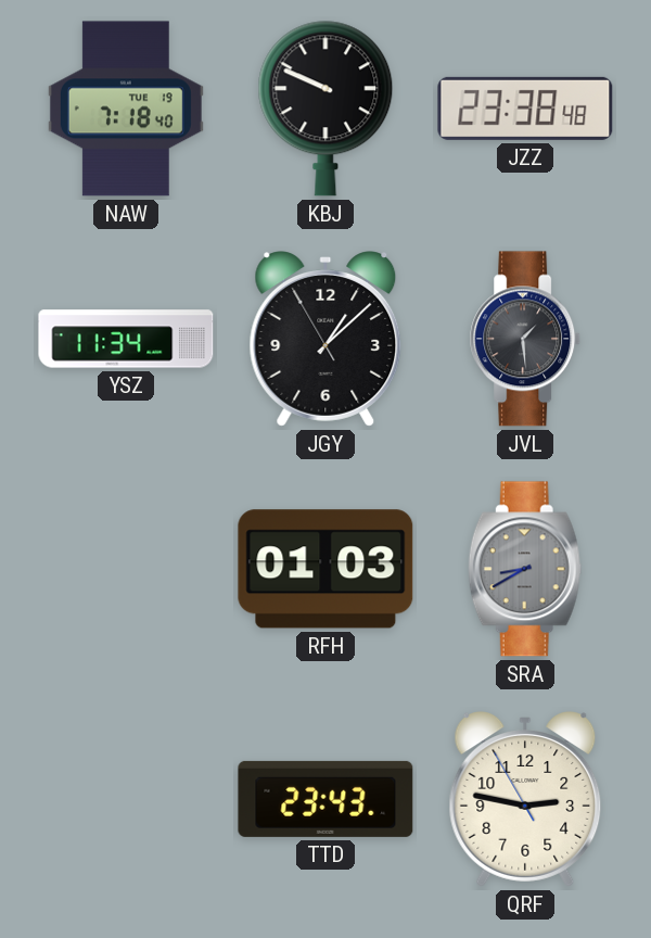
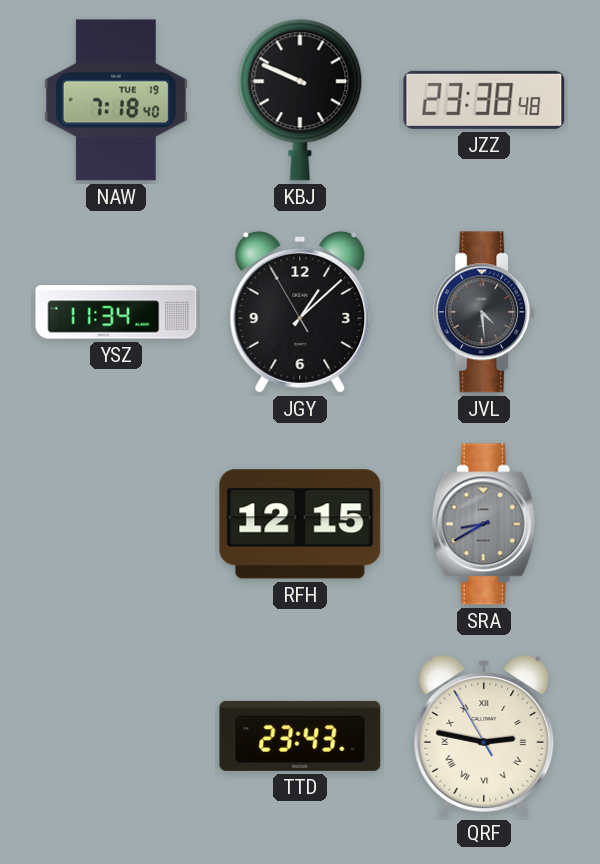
JVL: 1:29 -> 4:29
RFH: 01:03 -> 12:15
QRF numerals: Arabic -> Roman
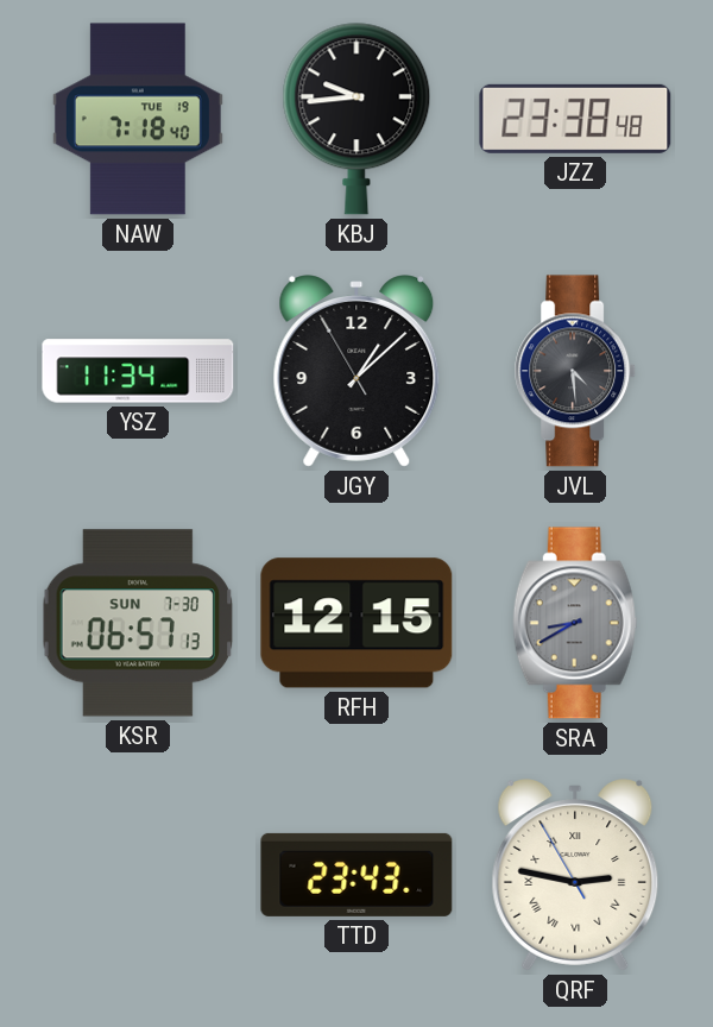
KBJ: 9:49 -> 9:44
KSR: none -> 06:57
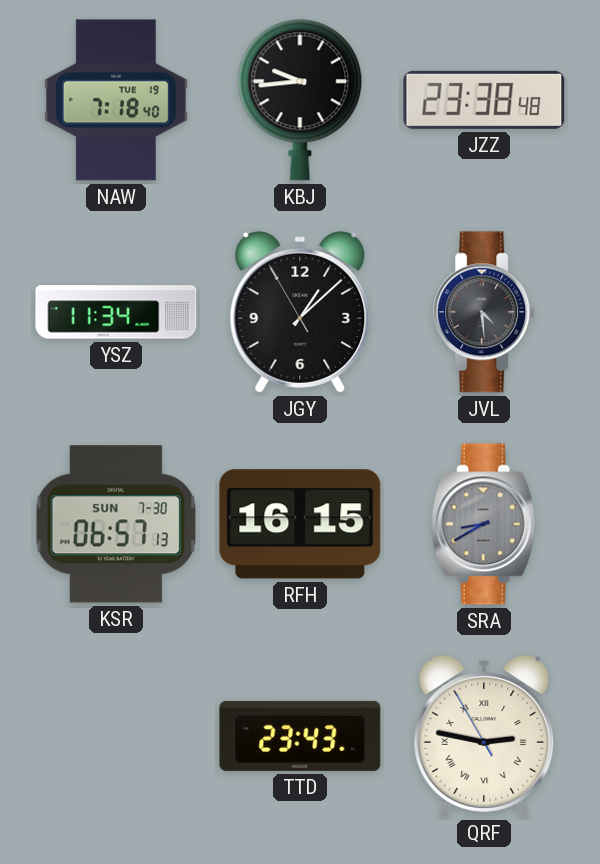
RFH: 12:15 -> 16:15
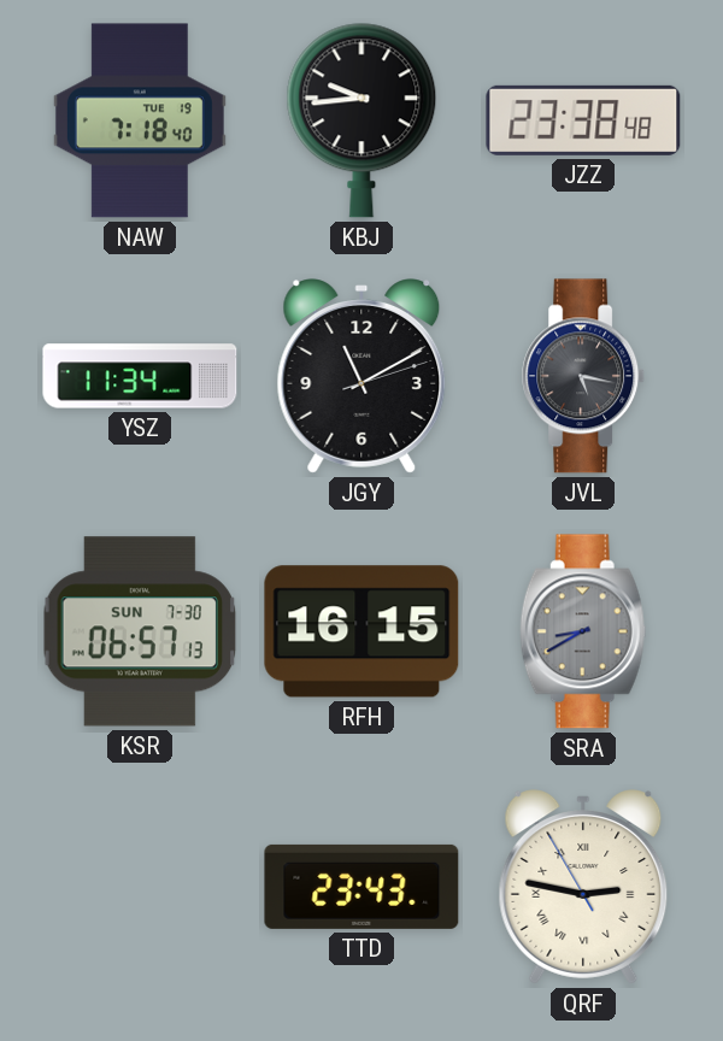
JGY: 1:07 -> 11:10
JVL: 4:29 -> 5:17
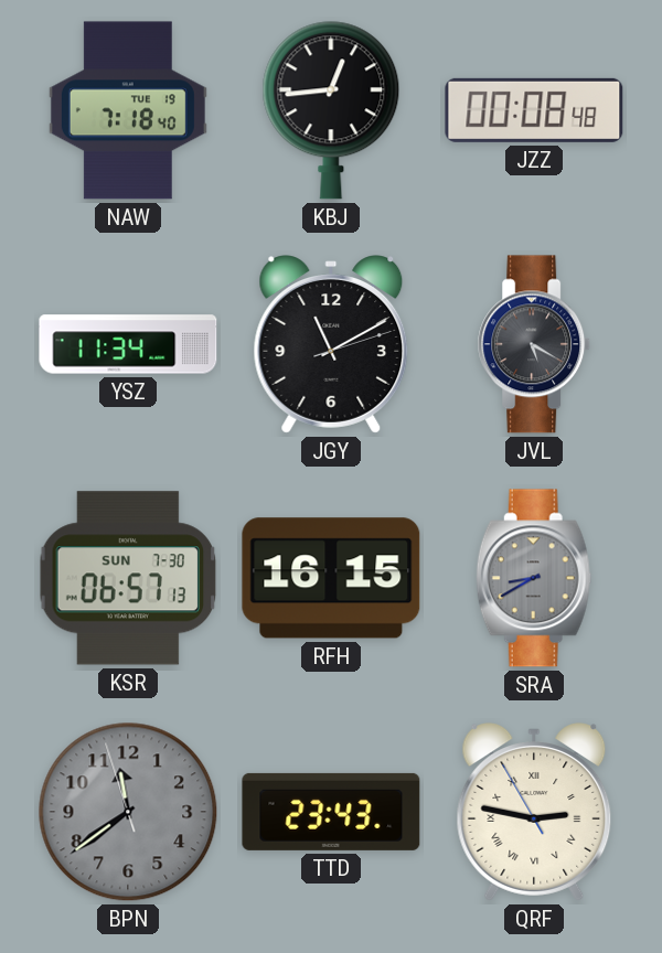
KBJ: 9:44 -> 12:44
JZZ: 23:38 -> 00:08
JVL: 5:17 -> 5:20
BPN: none -> 11:38
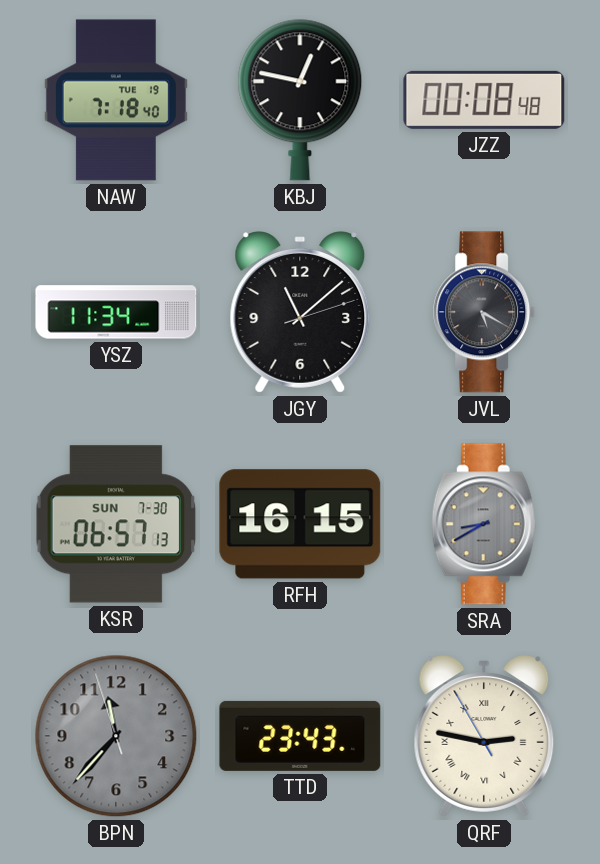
KBJ: 12:44 -> 12:47
JGY: 11:10 -> 11:08
BPN: 11:38 -> 11:36
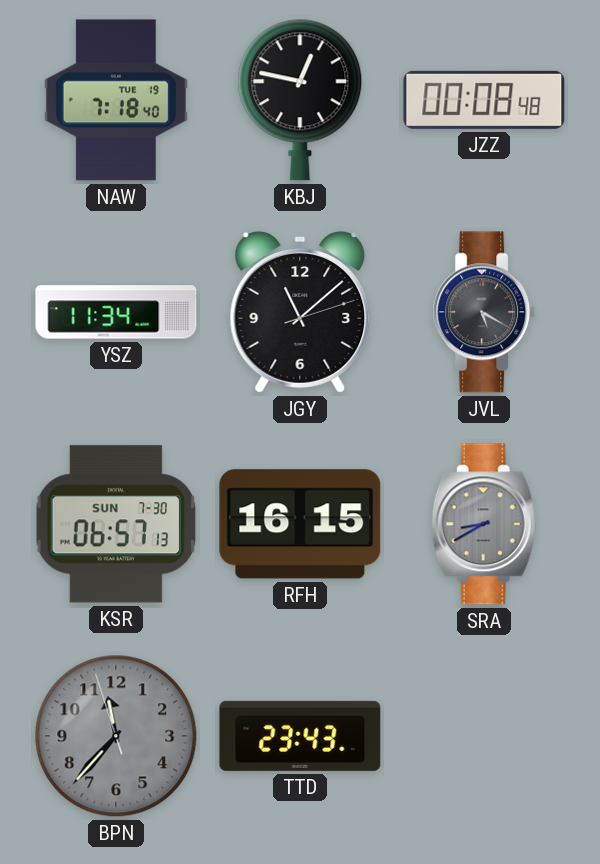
QRF: 2:46 -> none
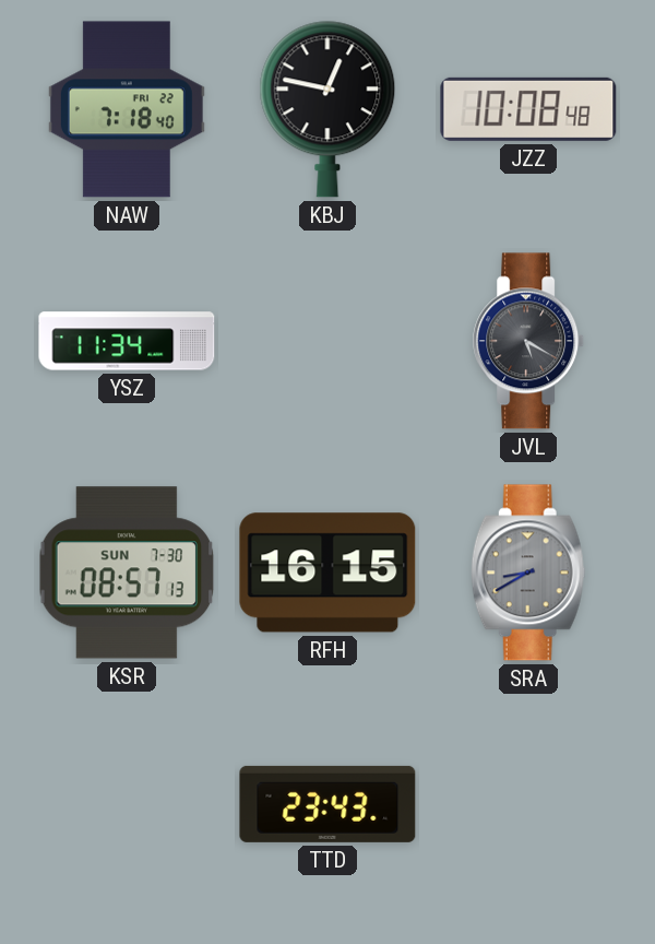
NAW date: TUE 19 -> FRI 22
JZZ: 00:08 -> 10:08
JGY: 11:08 -> none
KSR: 06:57 -> 08:57
BPN: 11:36 -> none
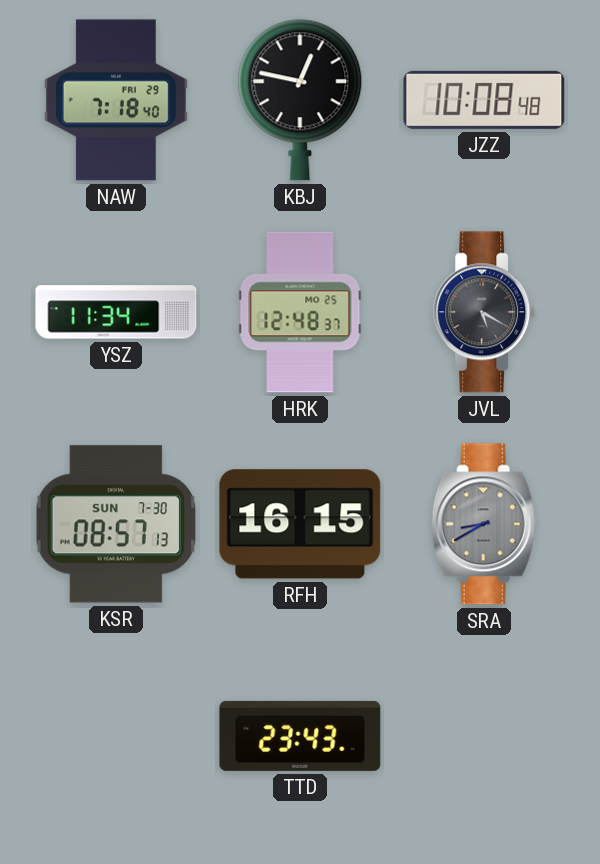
NAW date: FRI 22 -> FRI 29
HRK: none -> 12:48
